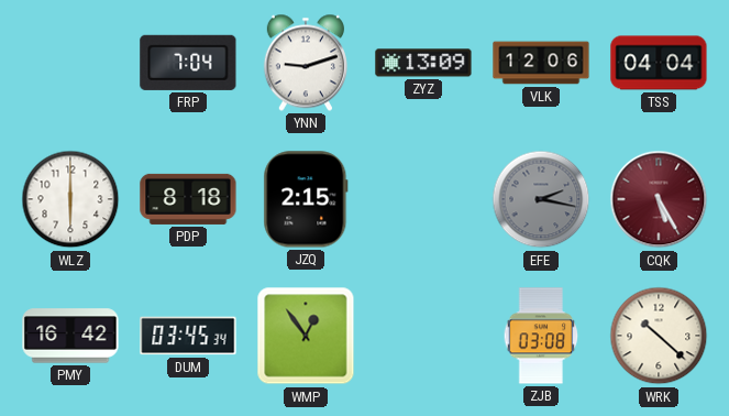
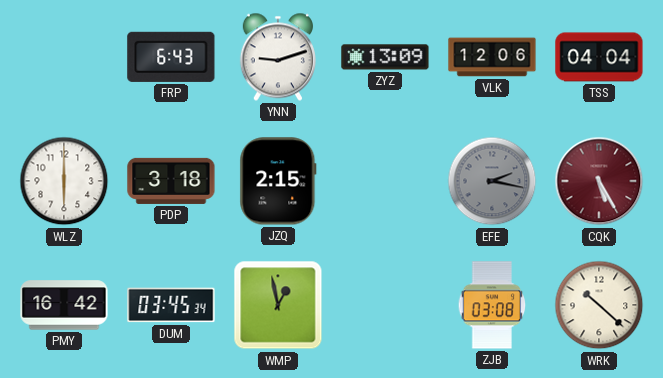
FRP: 7:04 -> 6:43
PDP: 8:18 -> 3:18
WMP: 12:54 -> 12:58
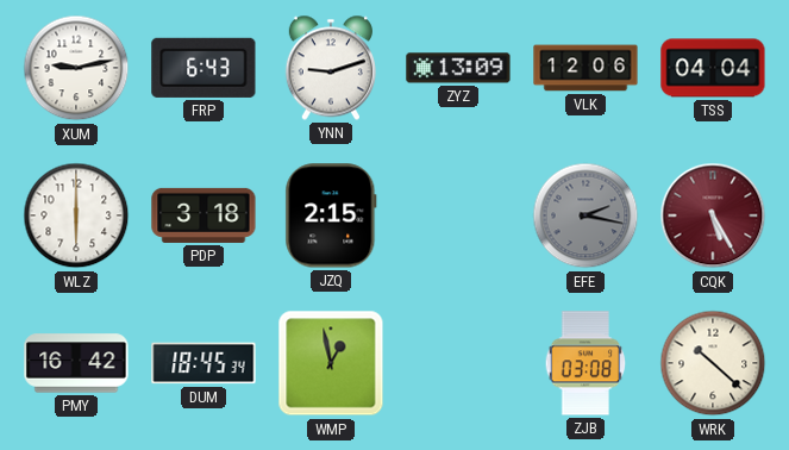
XUM: none -> 9:13
DUM: 03:45 -> 18:45
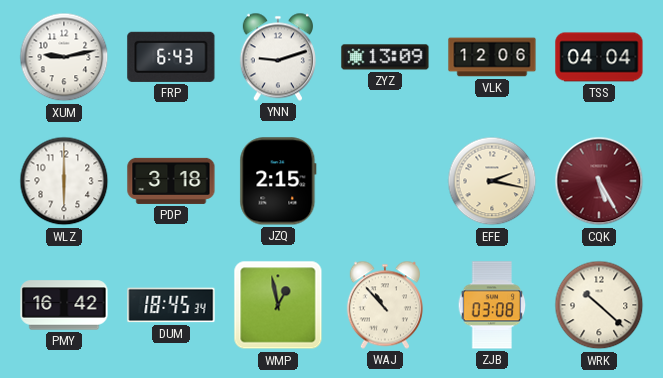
EFE dial: grey -> cream
WAJ: none -> 10:53
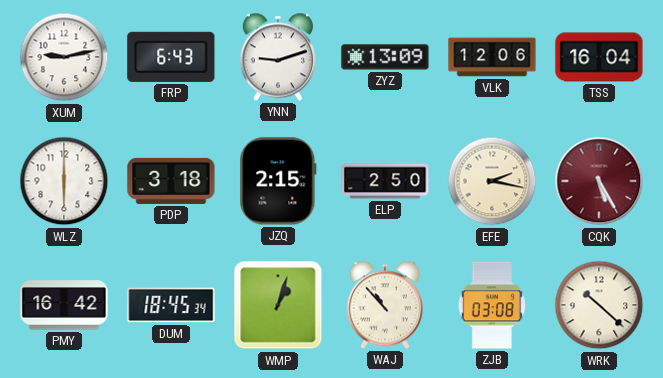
TSS: 04:04 -> 16:04
ELP: none -> 2:50
WMP: 12:58 -> 1:03
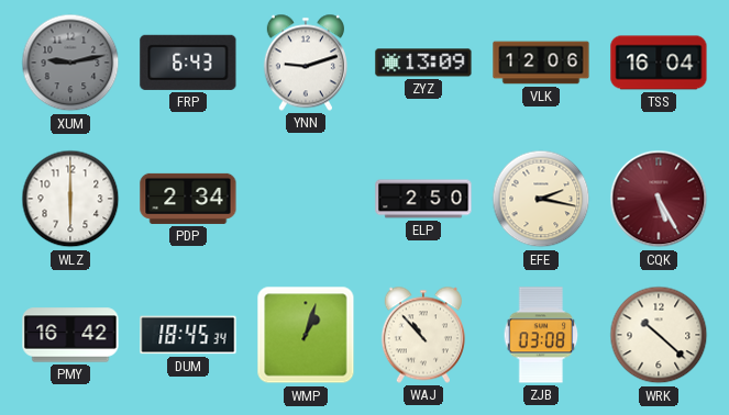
XUM dial: white -> grey
PDP: 3:18 -> 2:34
JZQ: 2:15 -> none
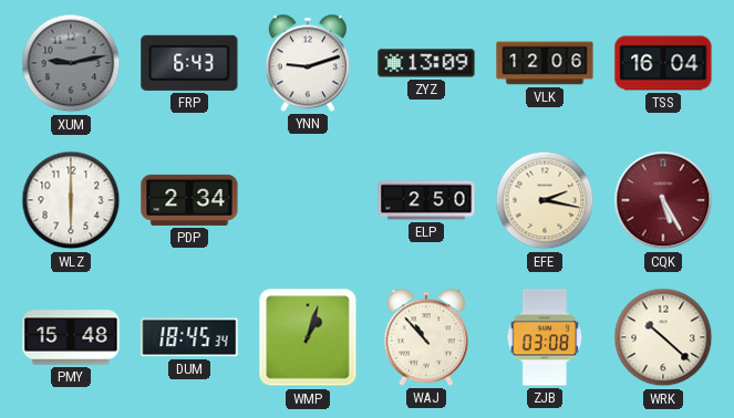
PMY: 16:42 -> 15:48
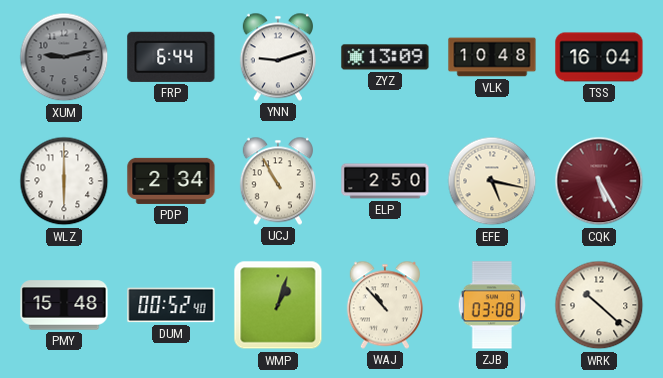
FRP: 6:43 -> 6:44
VLK: 12:06 -> 10:48
UCJ: none -> 10:55
EFE: 2:17 -> 5:17
DUM: 18:45 -> 00:52
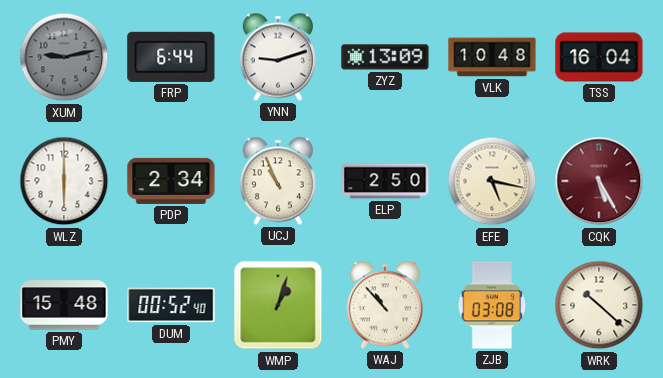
UCJ: 10:55 -> 10:56
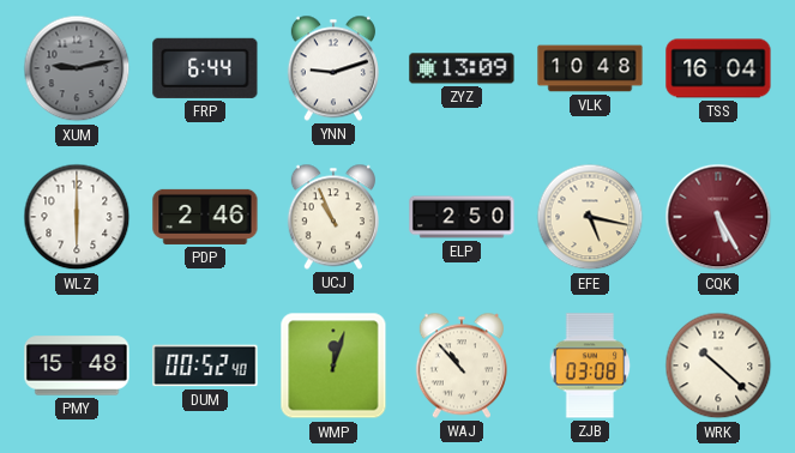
PDP: 2:34 -> 2:46
WMP: 1:03 -> 12:03
